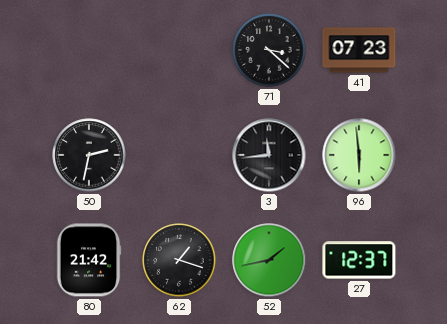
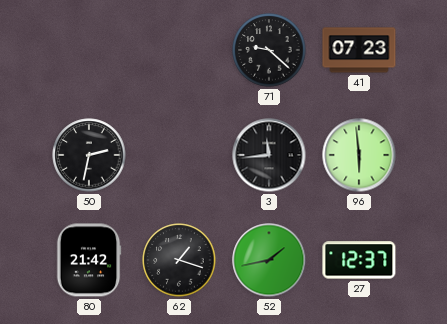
71: 3:22 -> 9:22
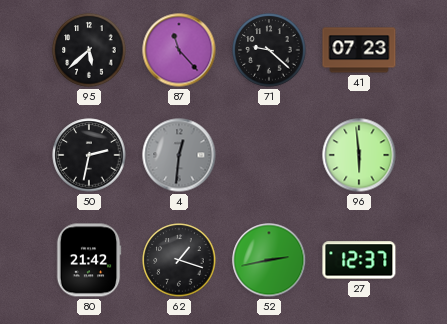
95: none -> 5:38
87: none -> 11:23
4: none -> 12:31
3: 11:44 -> none
52: 1:43 -> 2:43
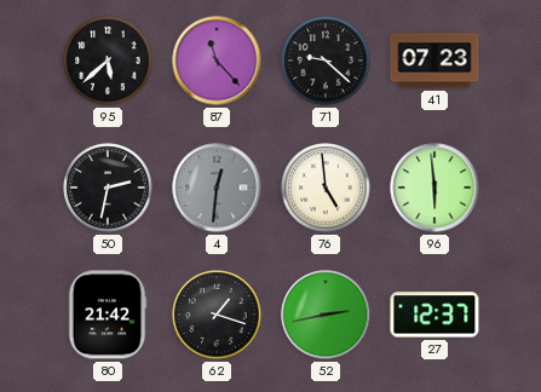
76: none -> 4:59
